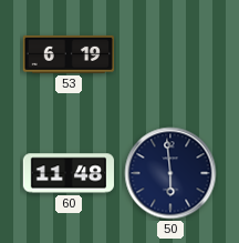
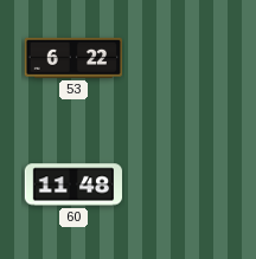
53: 6:19 -> 6:22
50: 5:59 -> none
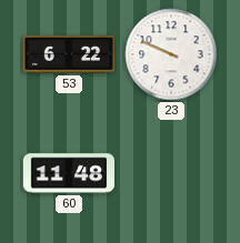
23: none -> 9:49
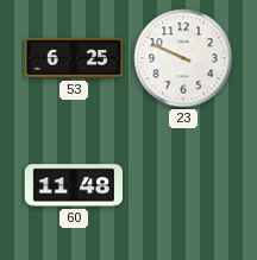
53: 6:22 -> 6:25
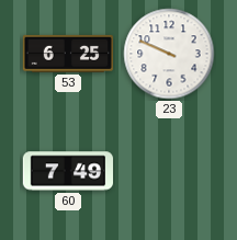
60: 11:48 -> 7:49
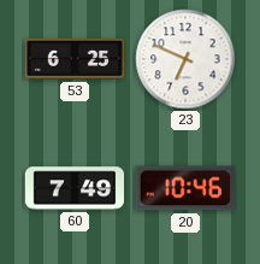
23: 9:49 -> 6:49
20: none -> 10:46
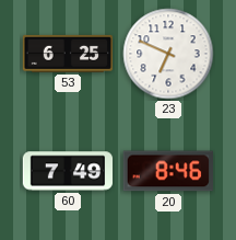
20: 10:46 -> 8:46
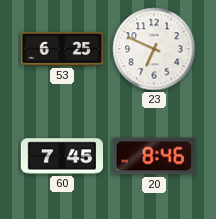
60: 7:49 -> 7:45
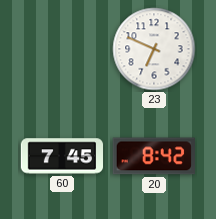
53: 6:25 -> none
20: 8:46 -> 8:42
